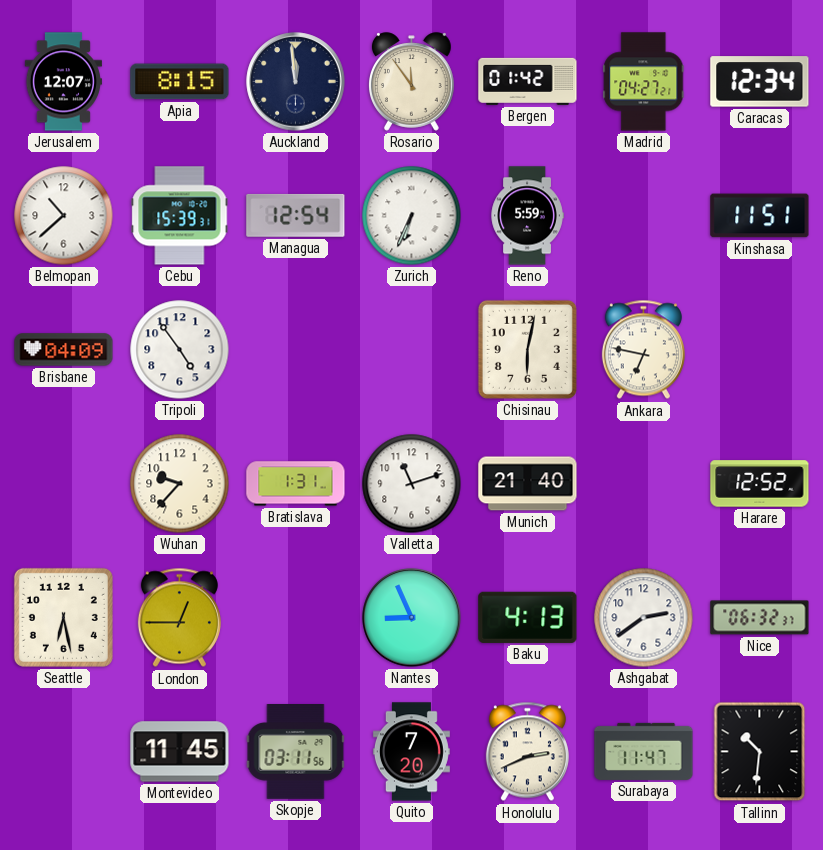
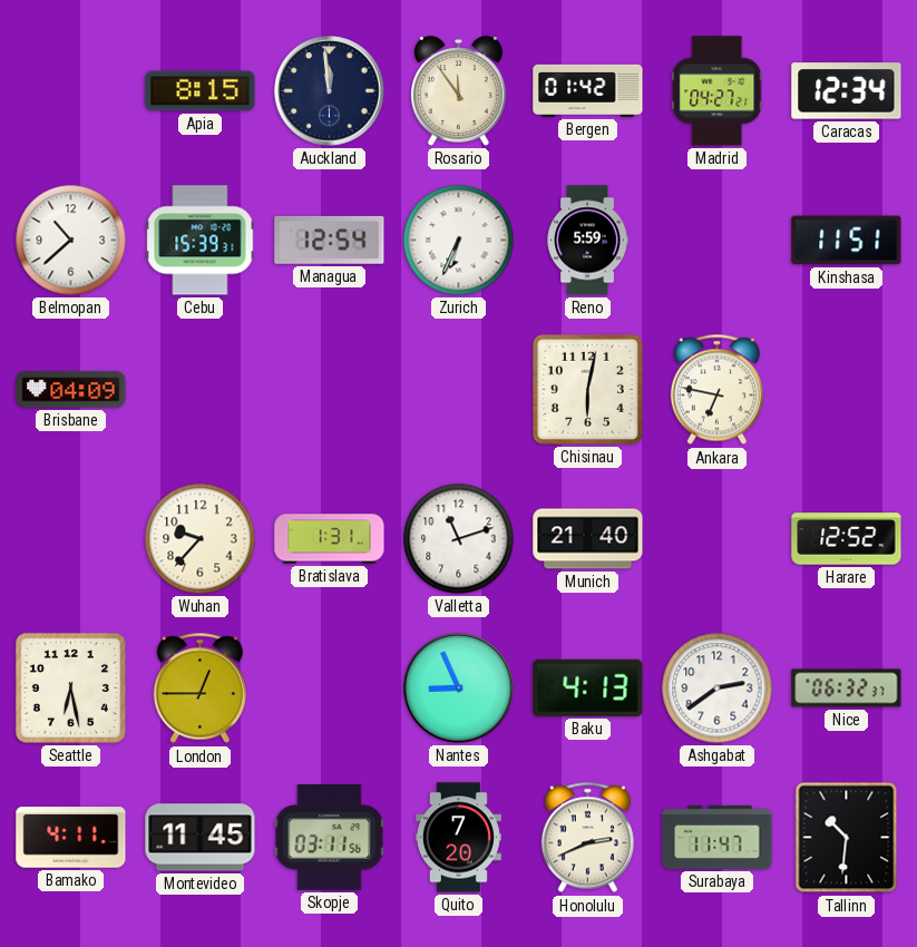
Jerusalem: 12:07 -> none
Tripoli: 4:54 -> none
Bamako: none -> 4:11
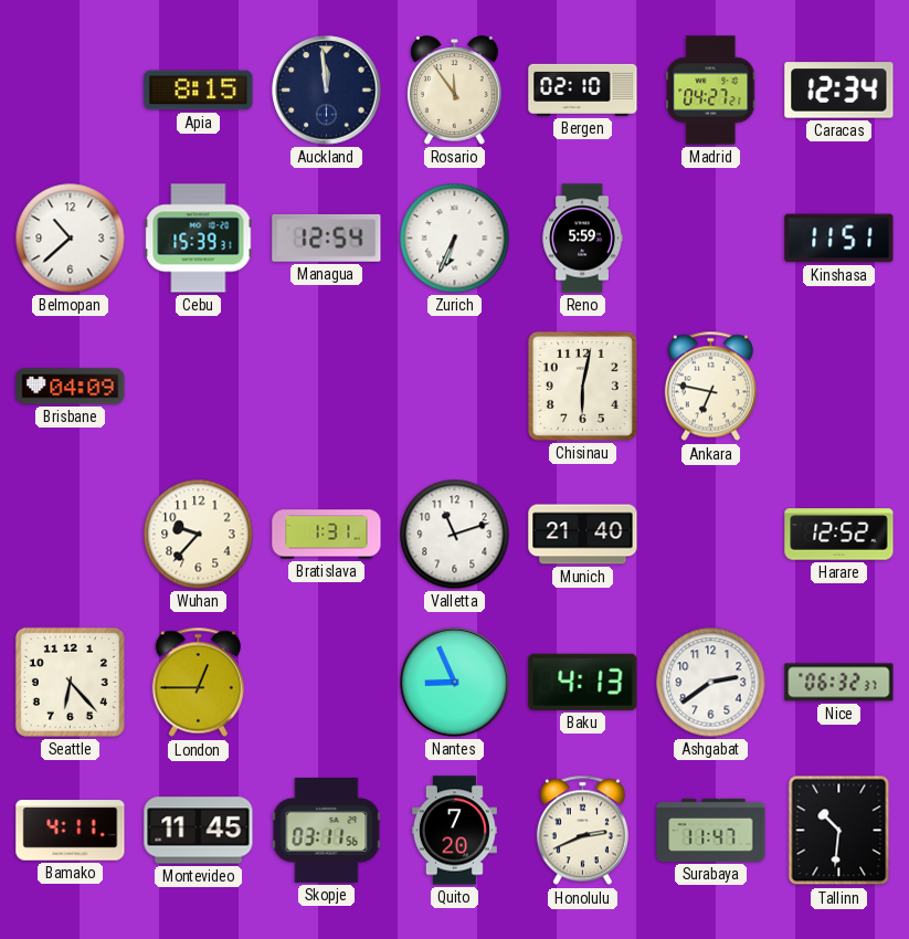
Bergen: 01:42 -> 02:10
Seattle: 6:28 -> 6:23
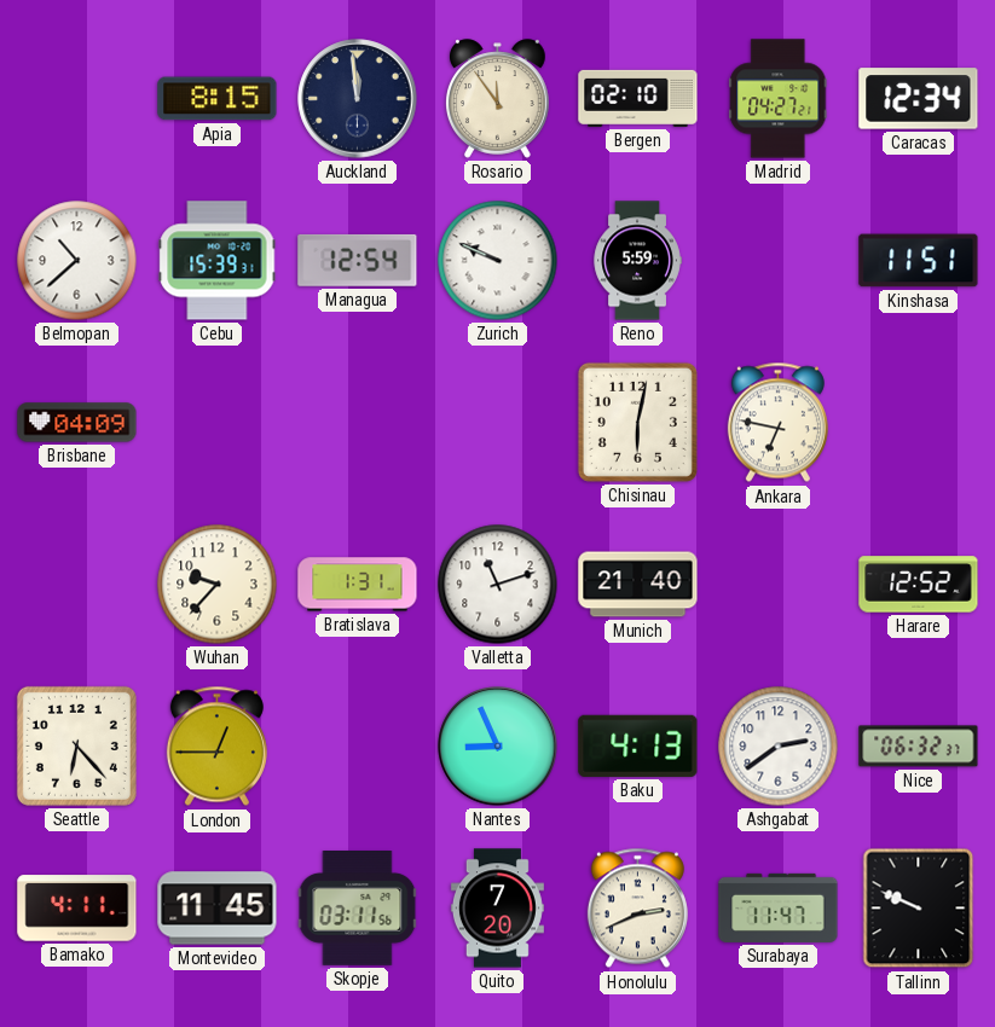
Zurich: 6:34 -> 9:49
Tallinn: 10:31 -> 9:49
